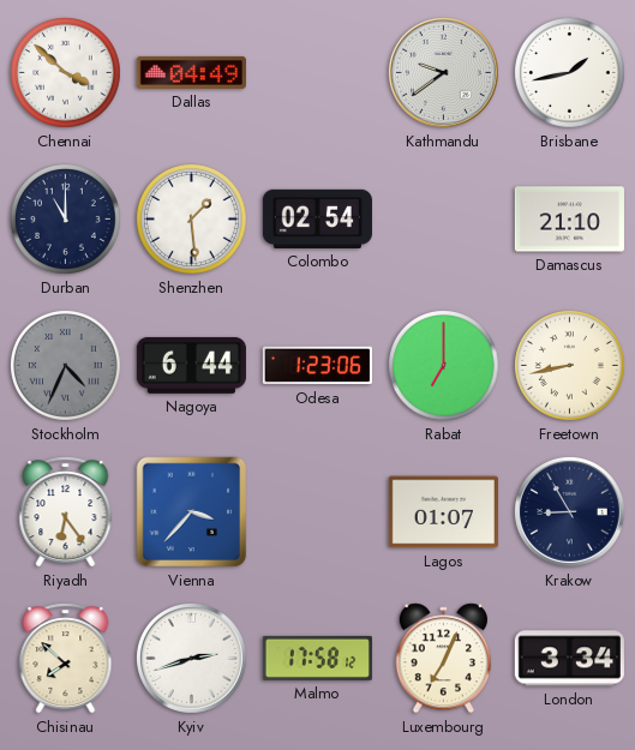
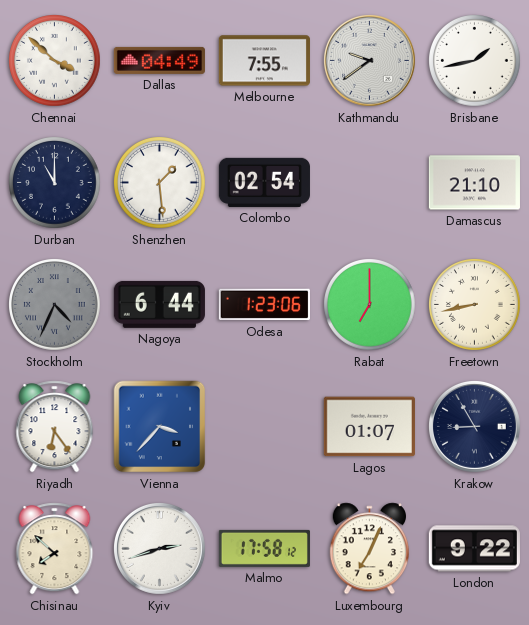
Melbourne: none -> 7:55
London: 3:34 -> 9:22
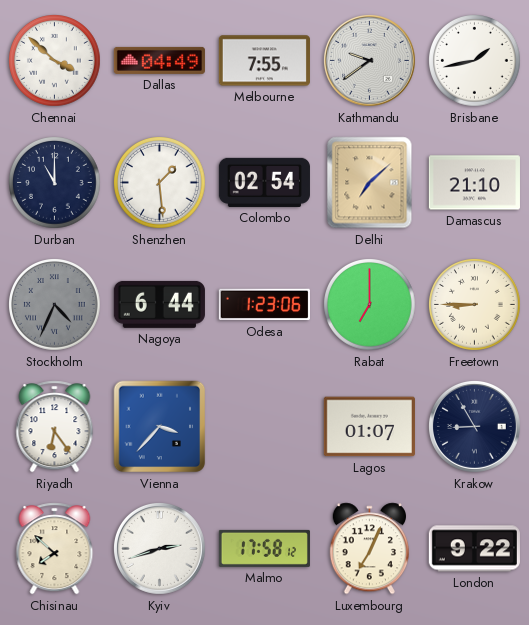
Delhi: none -> 7:08
Freetown: 8:43 -> 8:45
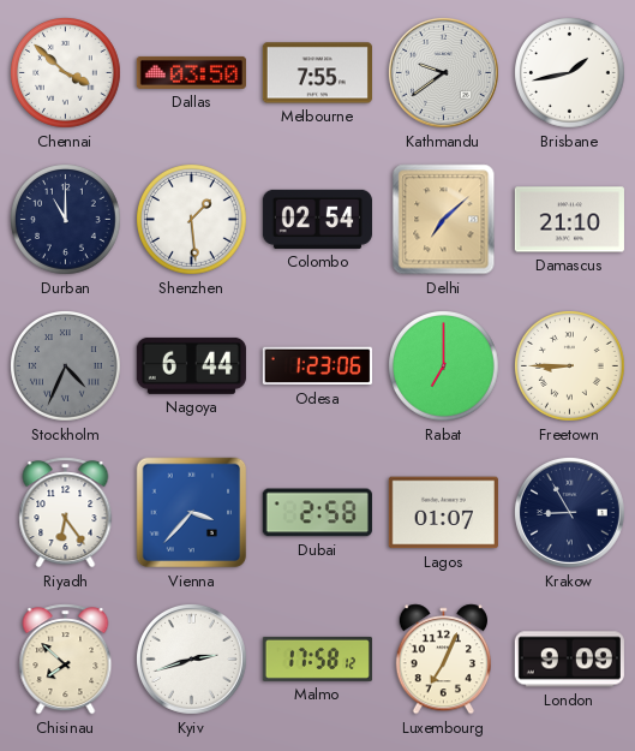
Dallas: 04:49 -> 03:50
Dubai: none -> 2:58
London: 9:22 -> 9:09
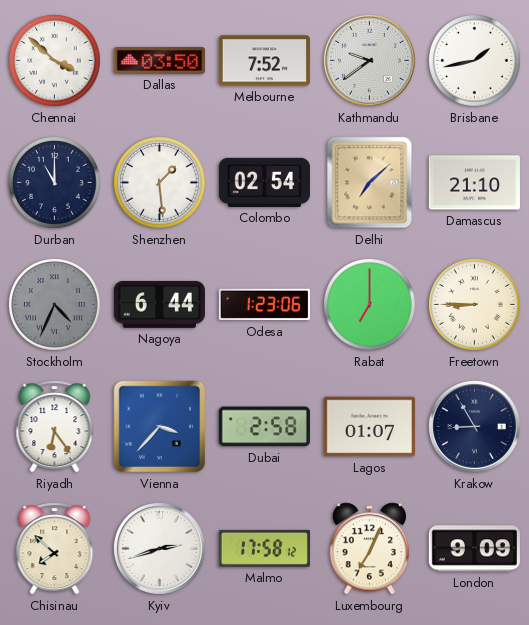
Melbourne: 7:55 -> 7:52
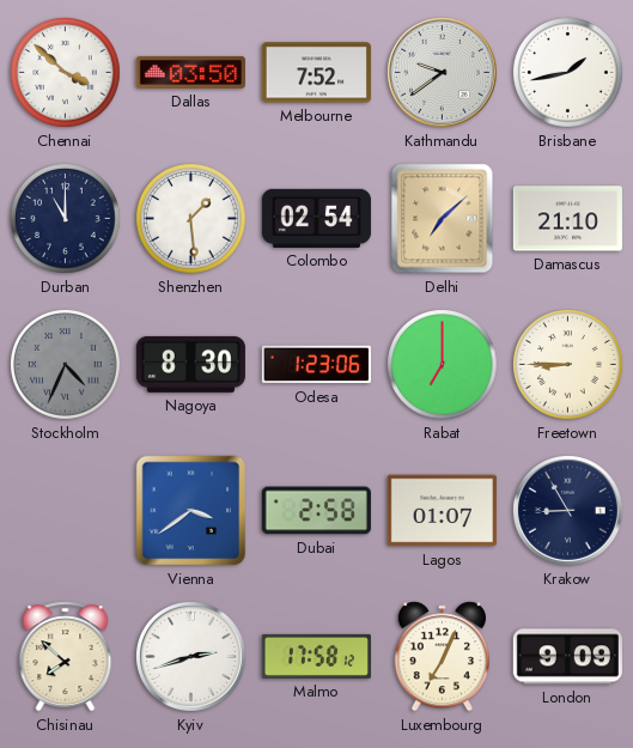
Nagoya: 6:44 -> 8:30
Riyadh: 6:24 -> none
Vienna: 3:37 -> 3:39
